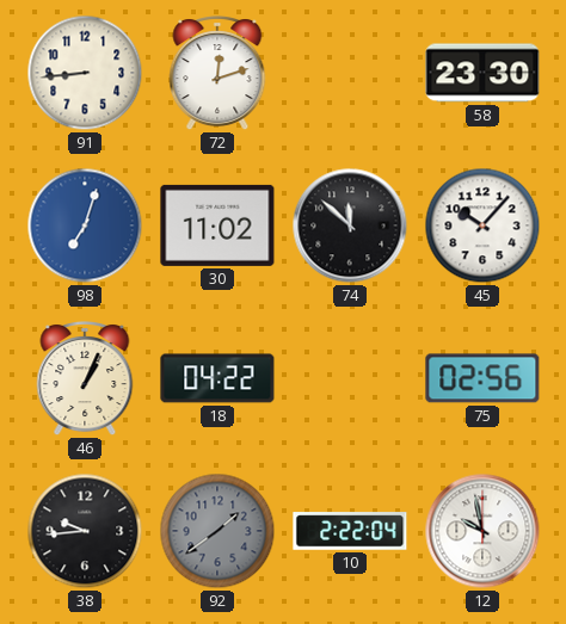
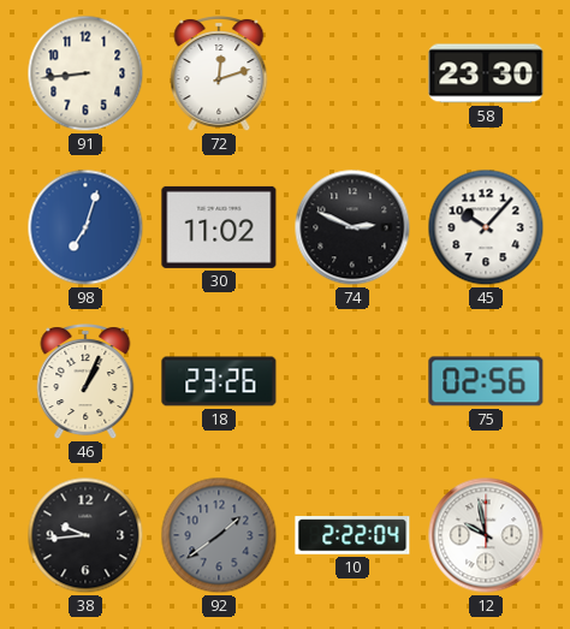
74: 11:52 -> 2:49
18: 04:22 -> 23:26
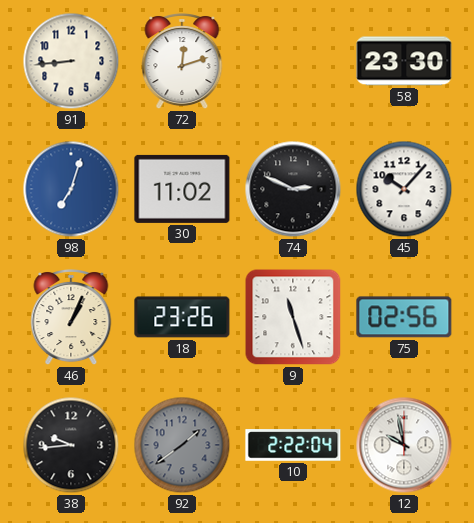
9: none -> 11:27
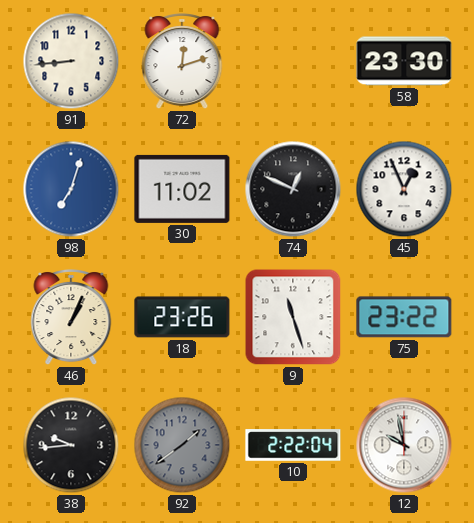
74: 2:49 -> 12:49
45: 10:07 -> 12:56
75: 02:56 -> 23:22
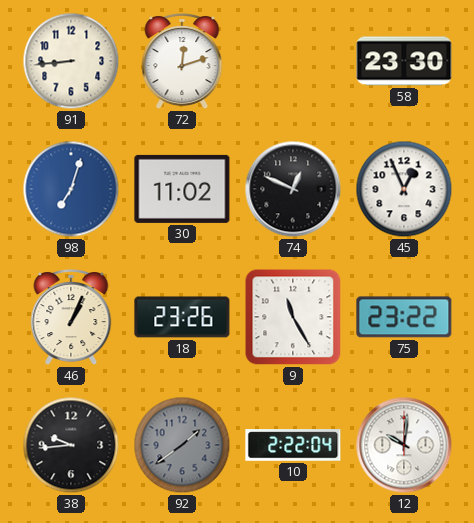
9: 11:27 -> 11:25
12: 9:58 -> 10:01
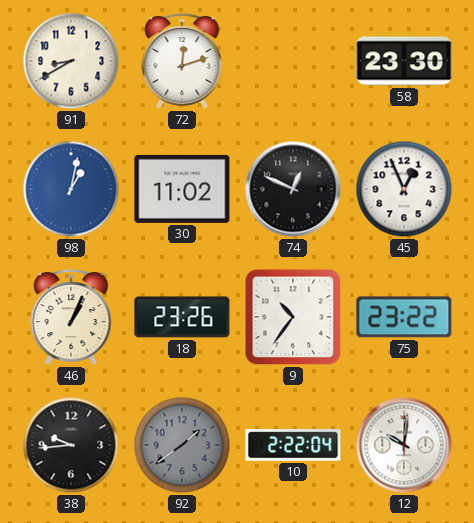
91: 8:44 -> 8:40
98: 7:03 -> 1:02
9: 11:25 -> 10:36
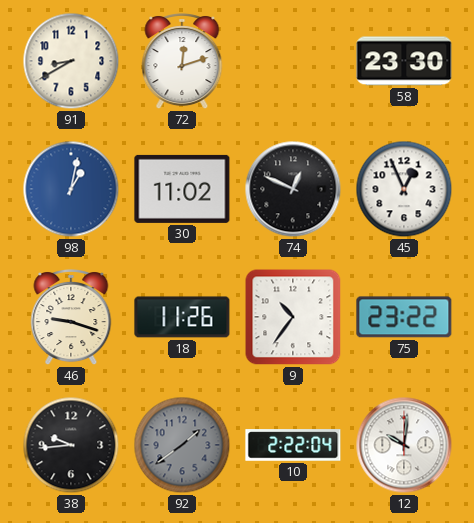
46: 1:04 -> 9:18
18: 23:26 -> 11:26
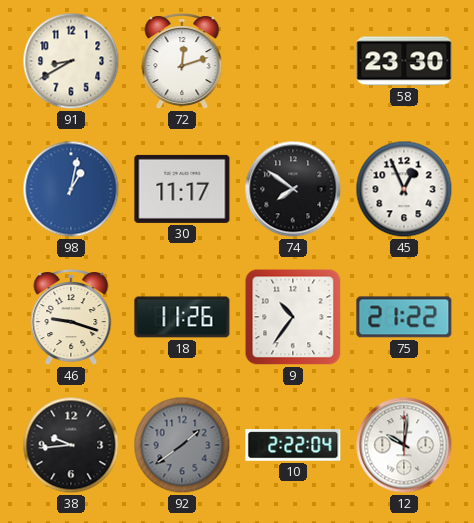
30: 11:02 -> 11:17
74: 12:49 -> 7:51
75: 23:22 -> 21:22
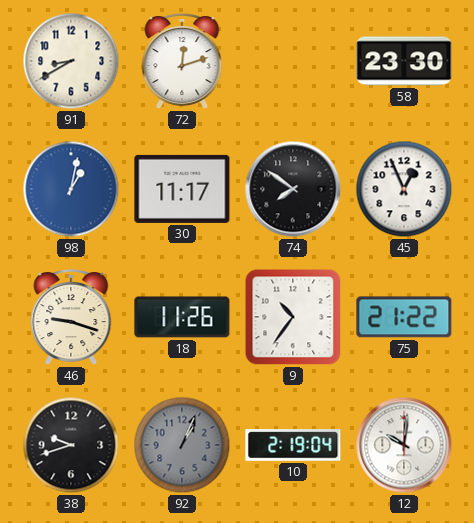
38: 9:44 -> 9:42
92: 1:39 -> 1:04
10: 2:22 -> 2:19
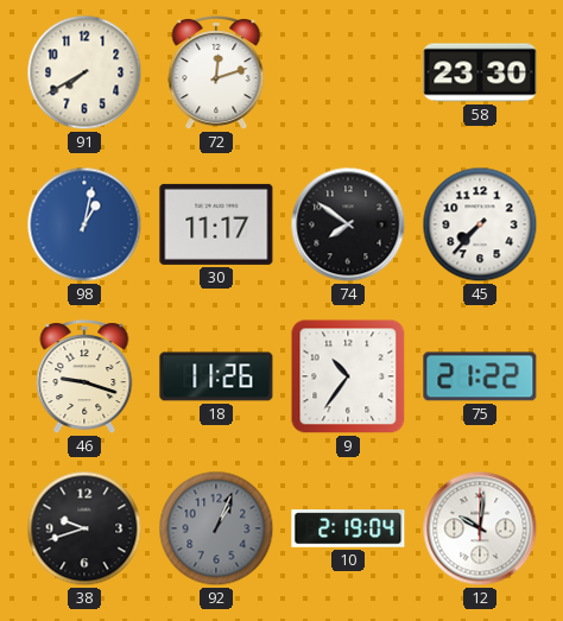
91: 8:40 -> 7:40
45: 12:56 -> 7:37
